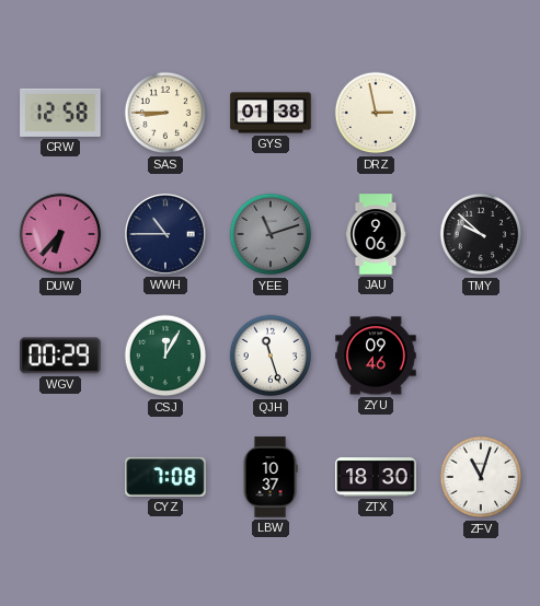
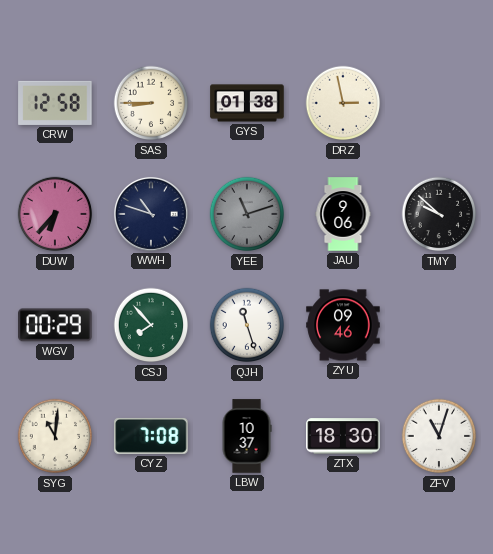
WWH: 10:45 -> 10:48
CSJ: 12:05 -> 7:53
SYG: none -> 11:01
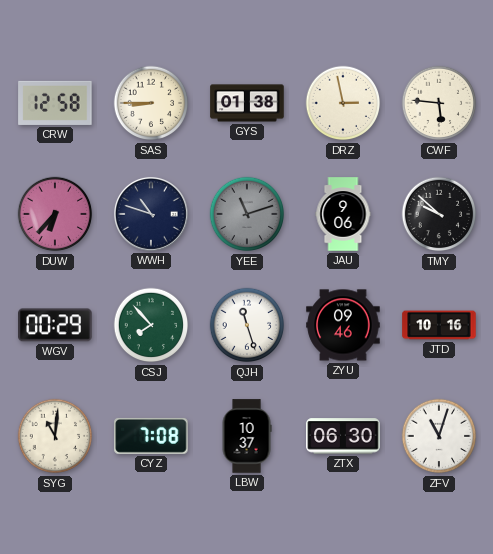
CWF: none -> 5:46
JTD: none -> 10:16
ZTX: 18:30 -> 06:30
